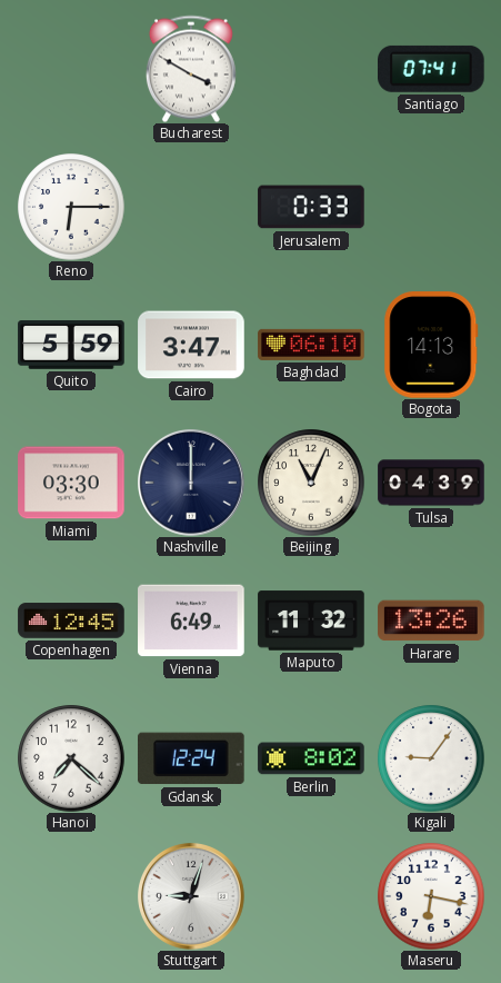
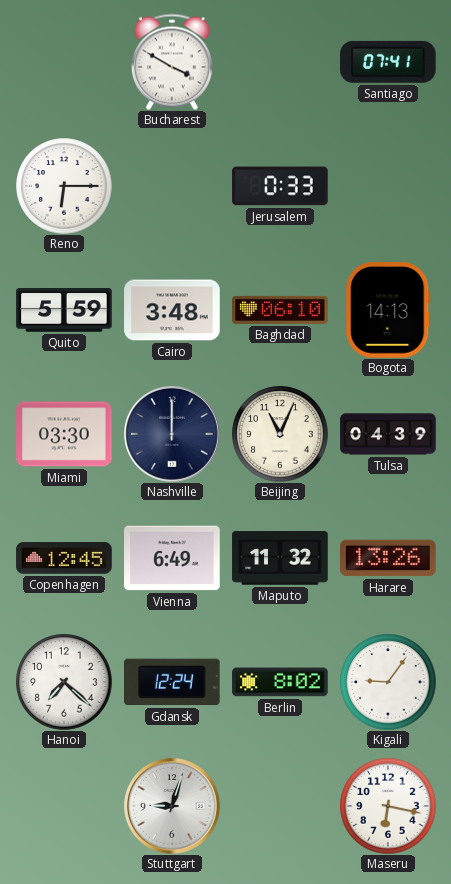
Cairo: 3:47 -> 3:48
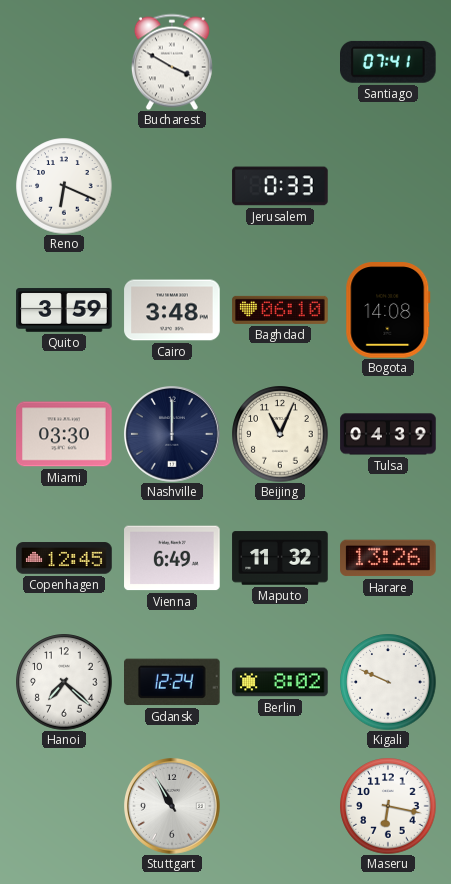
Reno: 6:15 -> 6:19
Quito: 5:59 -> 3:59
Bogota: 14:13 -> 14:08
Kigali: 9:06 -> 9:49
Stuttgart: 9:03 -> 10:55
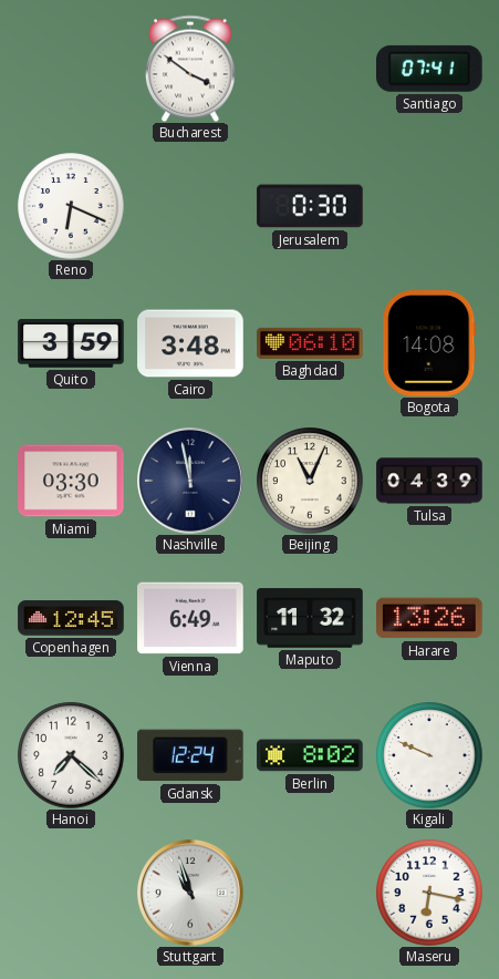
Bucharest: 3:50 -> 3:51
Jerusalem: 0:33 -> 0:30
Nashville: 12:00 -> 11:58
Stuttgart: 10:55 -> 10:57
